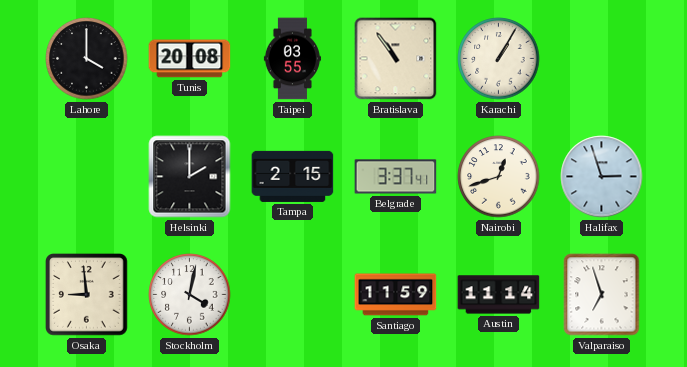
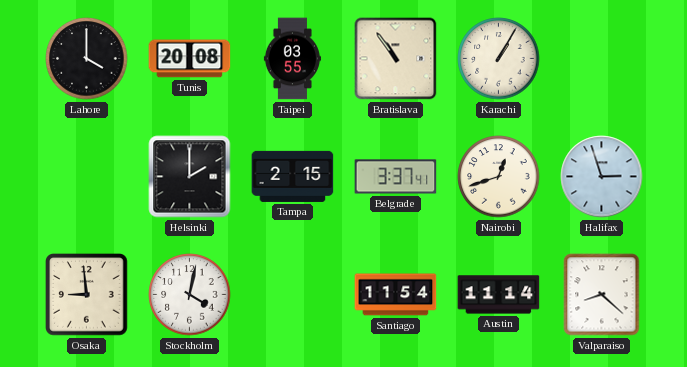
Santiago: 11:59 -> 11:54
Valparaiso: 6:57 -> 8:22
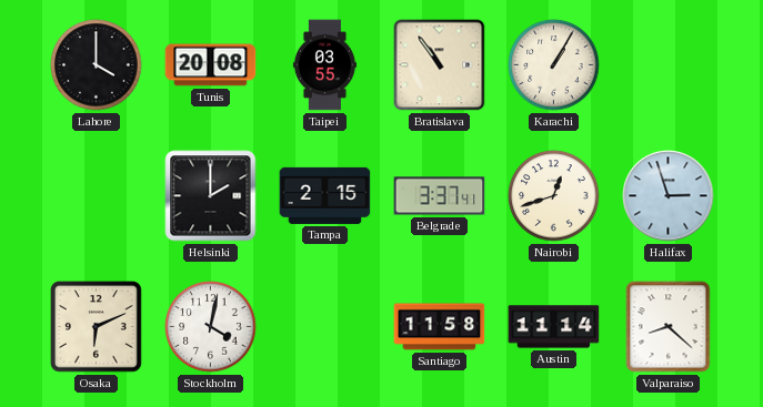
Osaka: 8:59 -> 6:11
Santiago: 11:54 -> 11:58
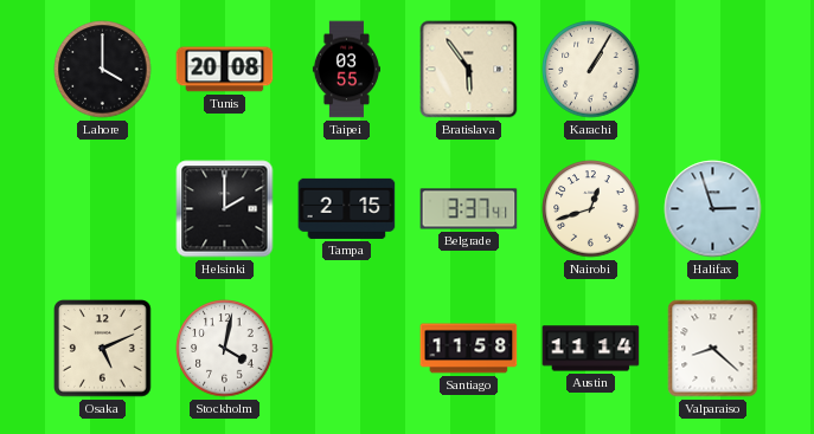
Bratislava: 10:54 -> 5:54
Osaka: 6:11 -> 5:11
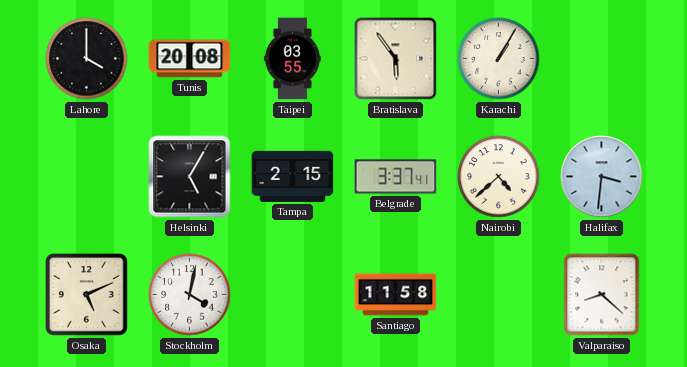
Helsinki: 2:00 -> 5:05
Nairobi: 12:42 -> 4:38
Halifax: 2:57 -> 3:31
Austin: 11:14 -> none
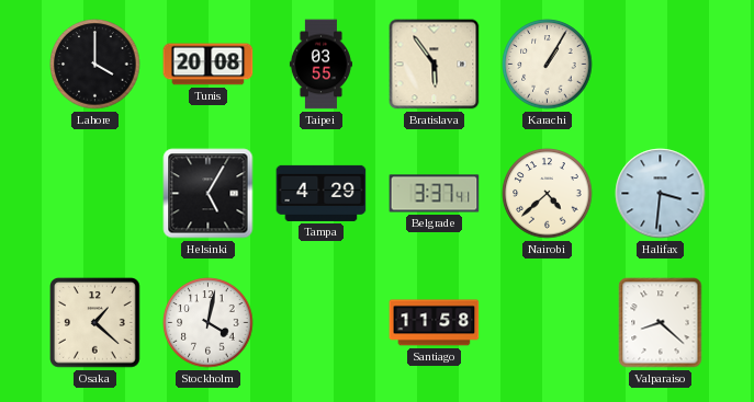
Tampa: 2:15 -> 4:29
Osaka: 5:11 -> 1:22
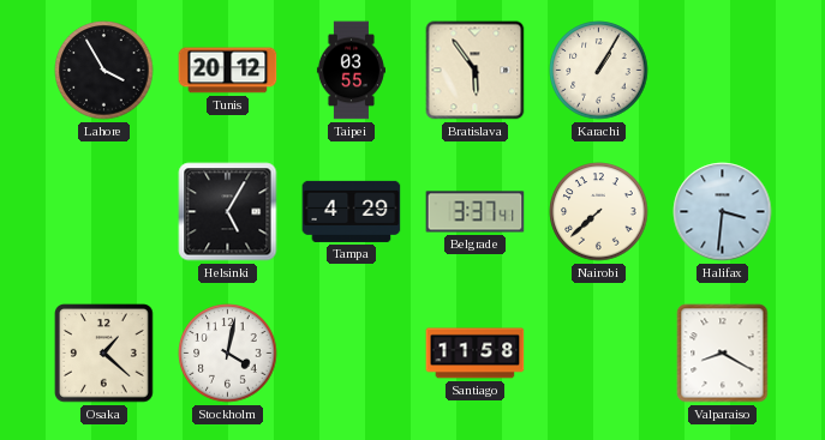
Lahore: 4:00 -> 3:55
Tunis: 20:08 -> 20:12
Nairobi: 4:38 -> 7:38
Valparaiso: 8:22 -> 8:20
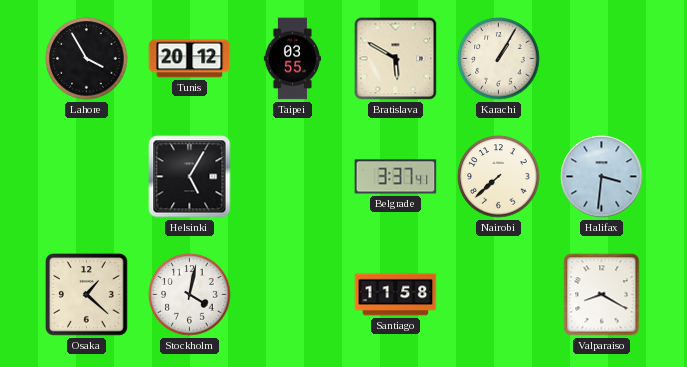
Bratislava: 5:54 -> 5:50
Tampa: 4:29 -> none
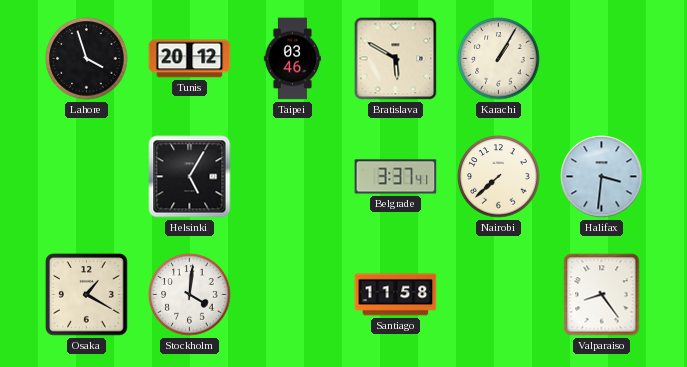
Lahore: 3:55 -> 3:57
Taipei: 03:55 -> 03:46
Osaka: 1:22 -> 1:20
Stockholm: 4:02 -> 4:01
Valparaiso: 8:20 -> 8:24
